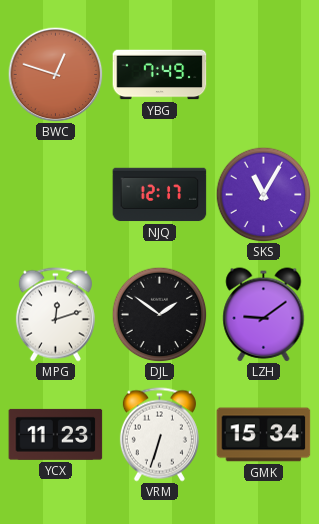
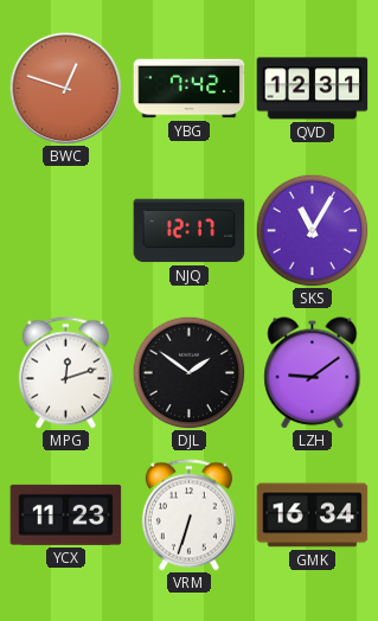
YBG: 7:49 -> 7:42
QVD: none -> 12:31
GMK: 15:34 -> 16:34
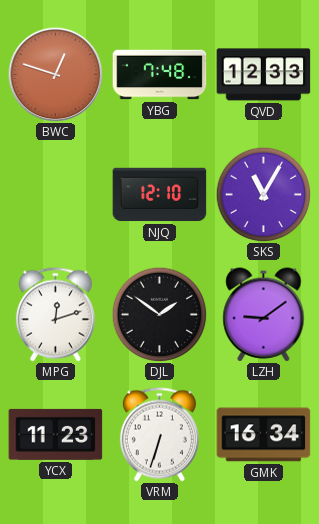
YBG: 7:42 -> 7:48
QVD: 12:31 -> 12:33
NJQ: 12:17 -> 12:10
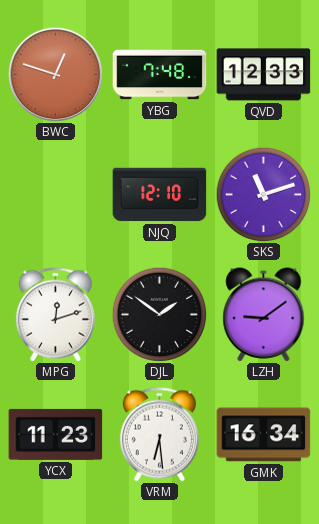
SKS: 11:05 -> 11:12
VRM: 6:33 -> 6:29
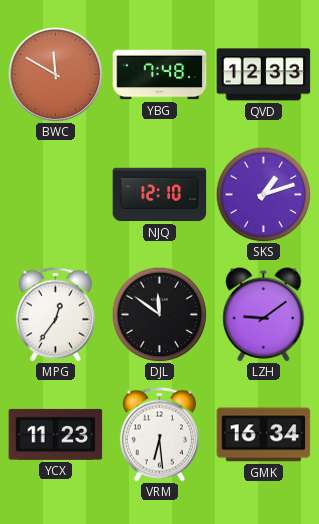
BWC: 12:48 -> 11:50
SKS: 11:12 -> 1:12
MPG: 12:12 -> 12:36
DJL: 1:51 -> 11:51
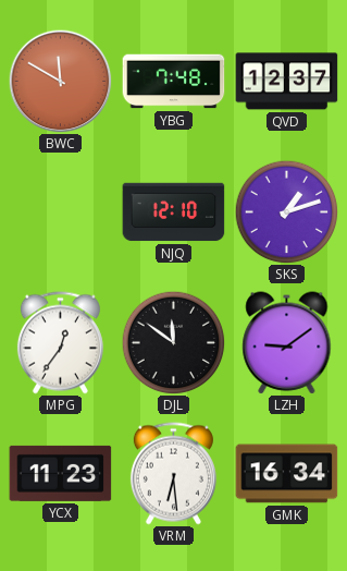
QVD: 12:33 -> 12:37
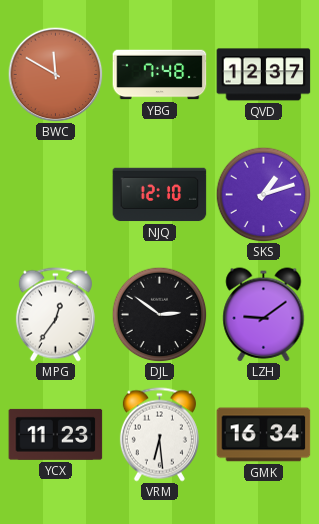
DJL: 11:51 -> 2:51
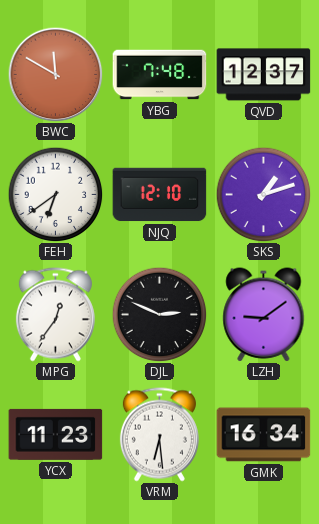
FEH: none -> 6:39
DJL: 2:51 -> 2:49
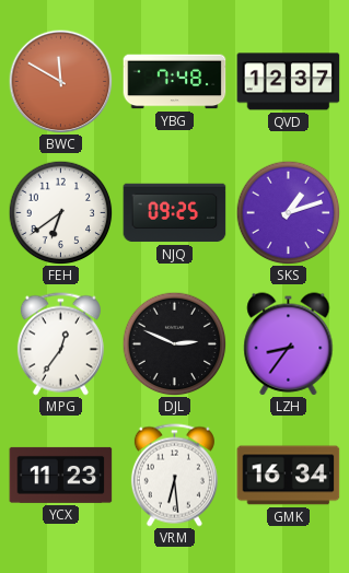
NJQ: 12:10 -> 09:25
LZH: 9:09 -> 8:36
